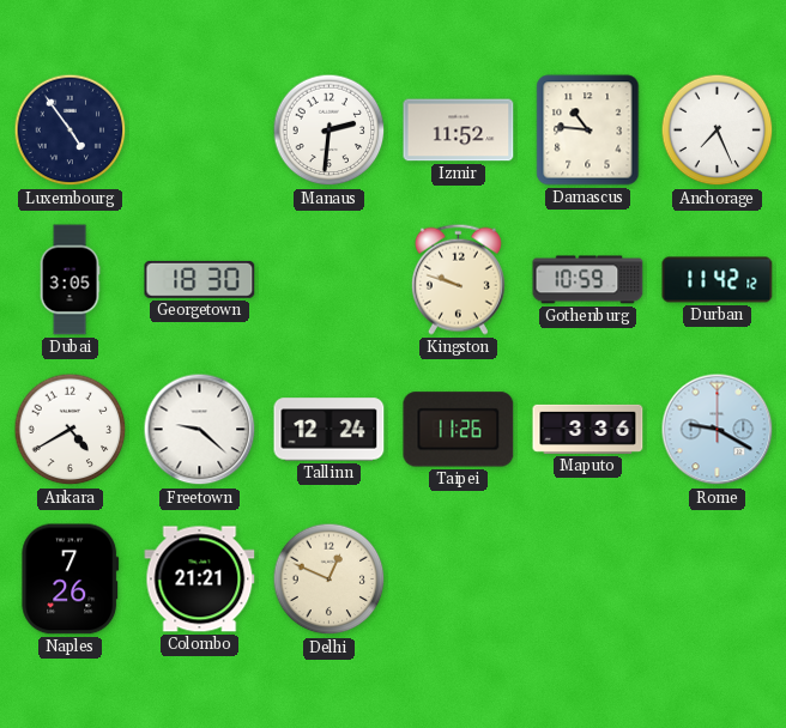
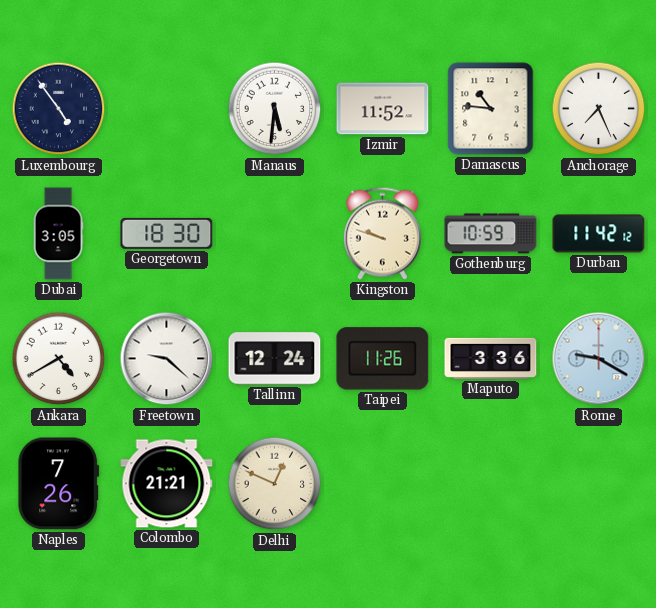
Manaus: 2:31 -> 5:31
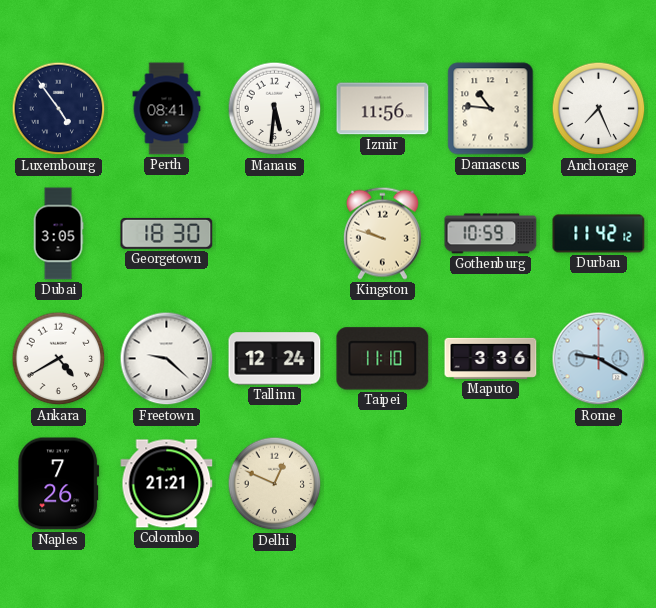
Perth: none -> 08:41
Izmir: 11:52 -> 11:56
Taipei: 11:26 -> 11:10
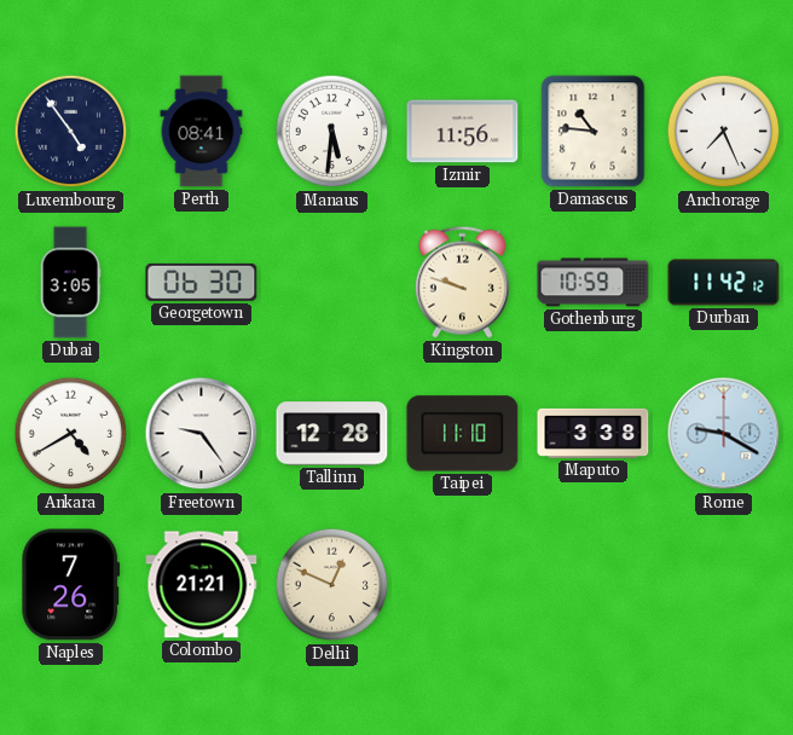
Georgetown: 18:30 -> 06:30
Freetown: 9:22 -> 9:24
Tallinn: 12:24 -> 12:28
Maputo: 3:36 -> 3:38
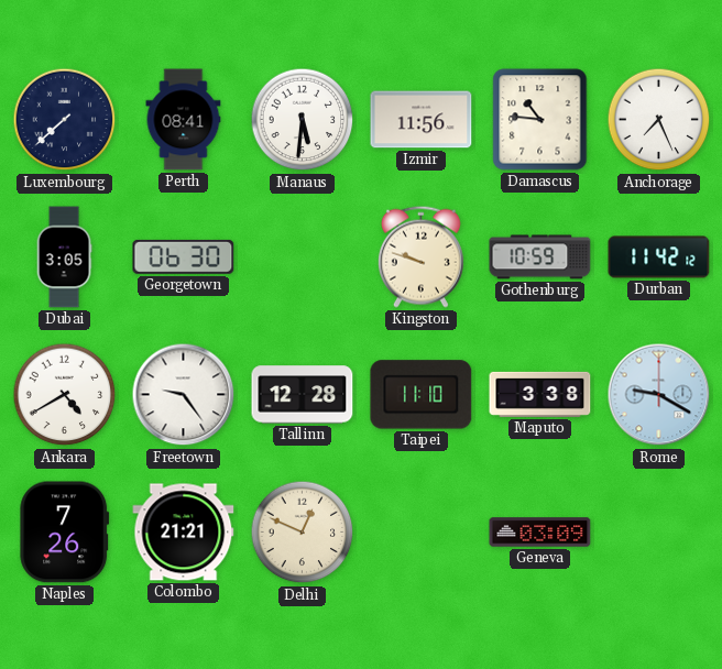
Luxembourg: 4:54 -> 7:38
Geneva: none -> 03:09
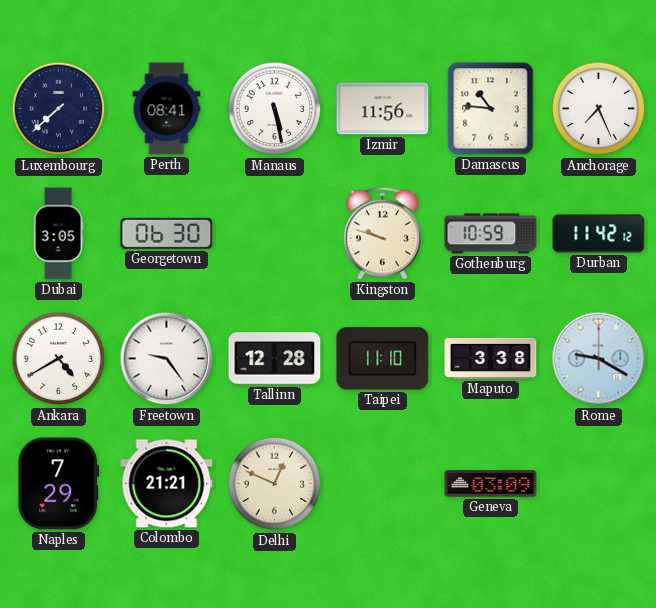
Manaus: 5:31 -> 5:28
Naples: 7:26 -> 7:29
